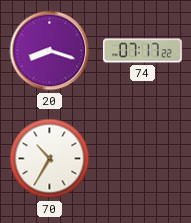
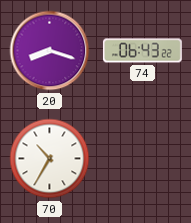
74: 07:17 -> 06:43
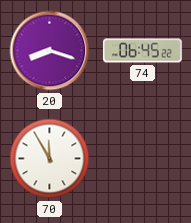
74: 06:43 -> 06:45
70: 10:35 -> 11:55
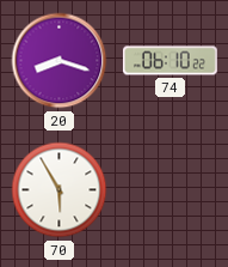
74: 06:45 -> 06:10
70: 11:55 -> 5:55
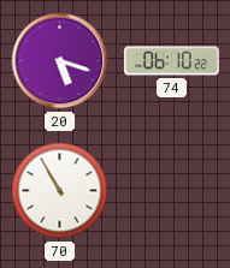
20: 8:18 -> 5:18
70: 5:55 -> 10:55
